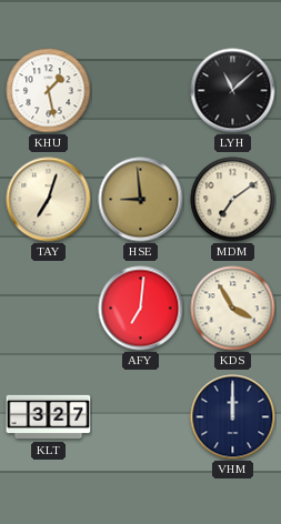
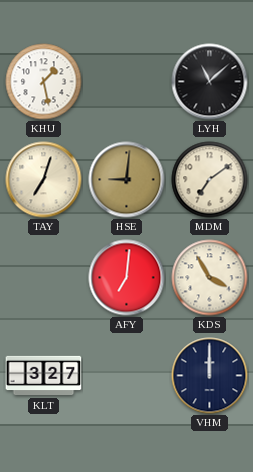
HSE: 8:59 -> 9:01
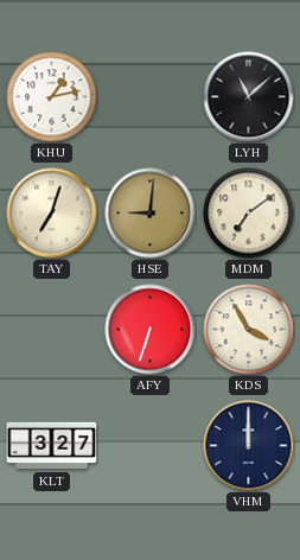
KHU: 1:28 -> 1:13
AFY: 7:01 -> 6:33
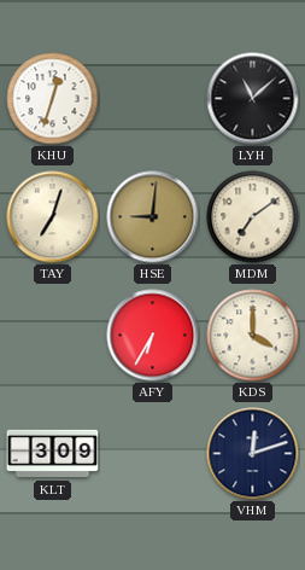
KHU: 1:13 -> 12:33
AFY: 6:33 -> 6:35
KDS: 3:55 -> 4:00
KLT: 3:27 -> 3:09
VHM: 12:00 -> 12:12
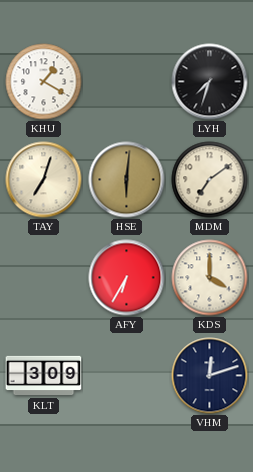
KHU: 12:33 -> 1:20
LYH: 11:08 -> 7:33
HSE: 9:01 -> 6:01
